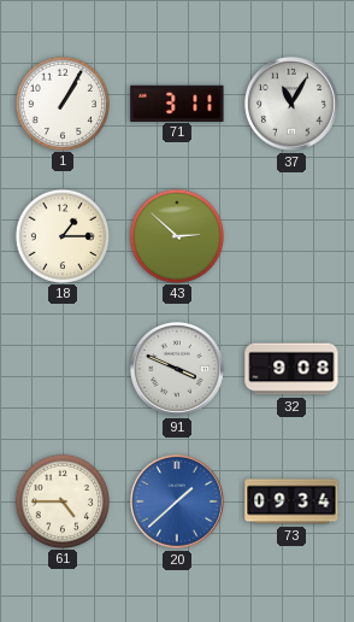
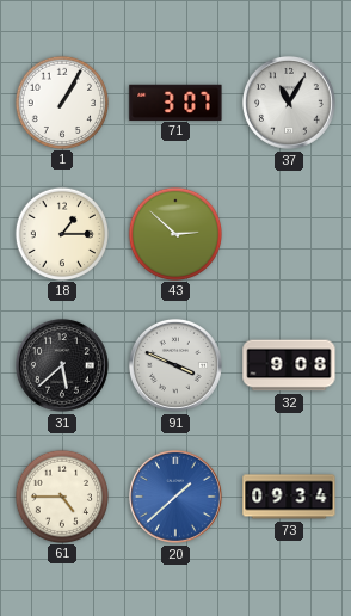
71: 3:11 -> 3:07
31: none -> 5:38
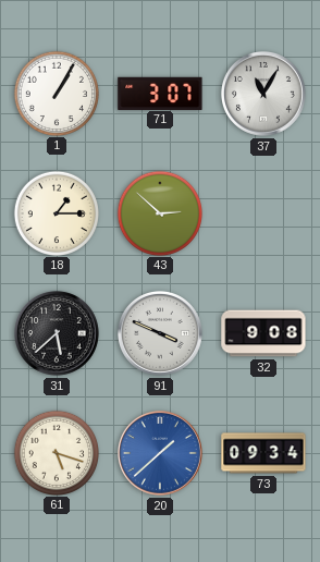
61: 4:45 -> 5:18
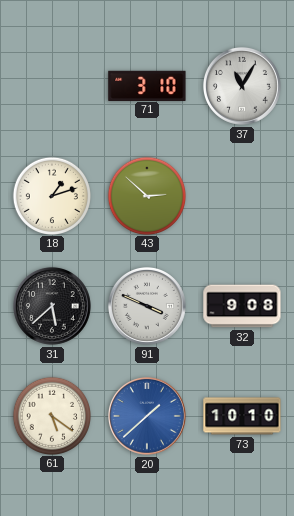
1: 1:05 -> none
71: 3:07 -> 3:10
18: 1:15 -> 1:12
61: 5:18 -> 5:21
73: 09:34 -> 10:10
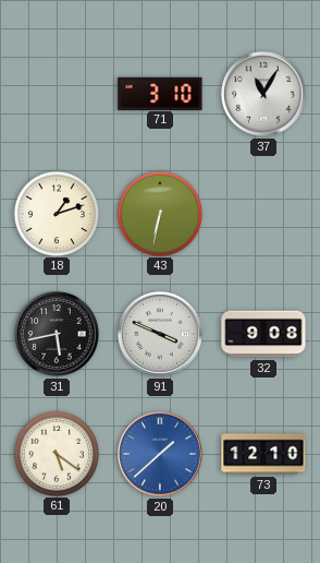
43: 2:52 -> 6:32
31: 5:38 -> 5:43
73: 10:10 -> 12:10
